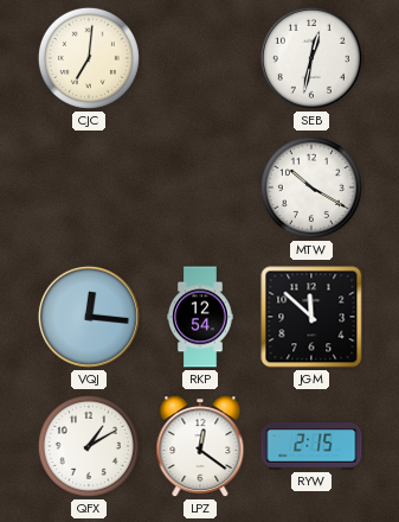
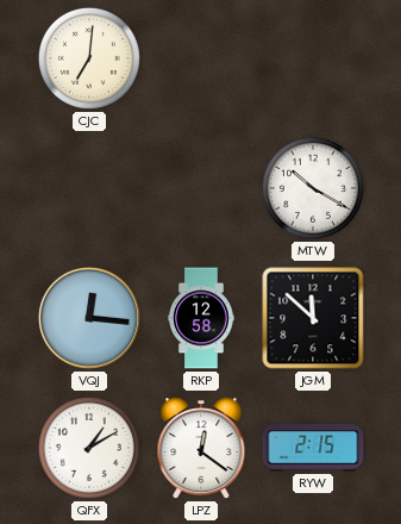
SEB: 12:32 -> none
RKP: 12:54 -> 12:58
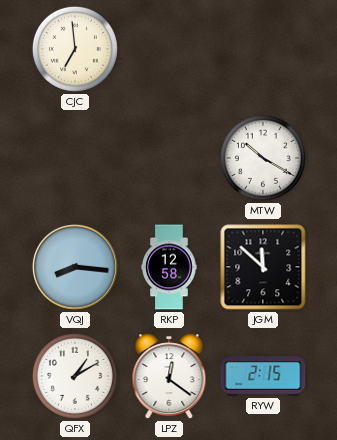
CJC: 7:01 -> 6:59
VQJ: 12:16 -> 8:16
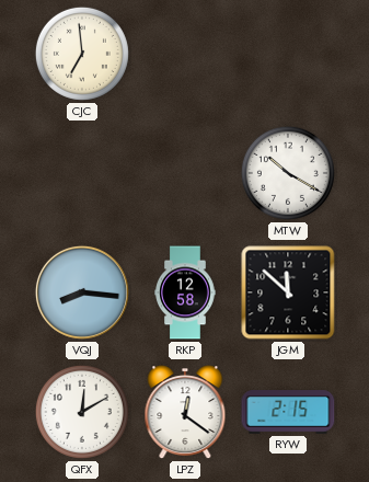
QFX: 1:10 -> 12:10
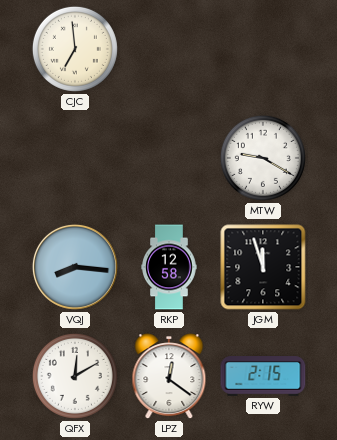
MTW: 10:20 -> 9:20
JGM: 11:52 -> 11:57
